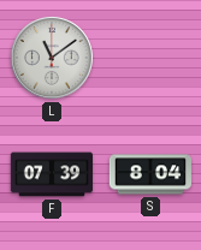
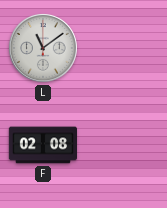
F: 07:39 -> 02:08
S: 8:04 -> none
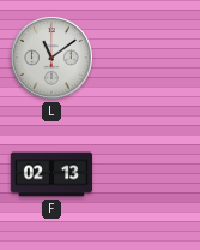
F: 02:08 -> 02:13
